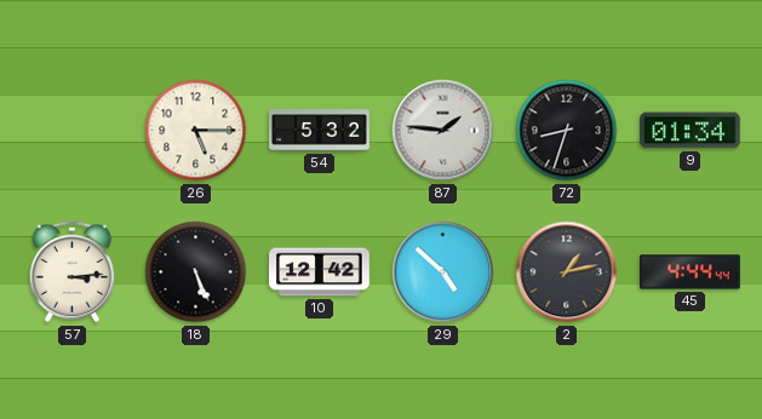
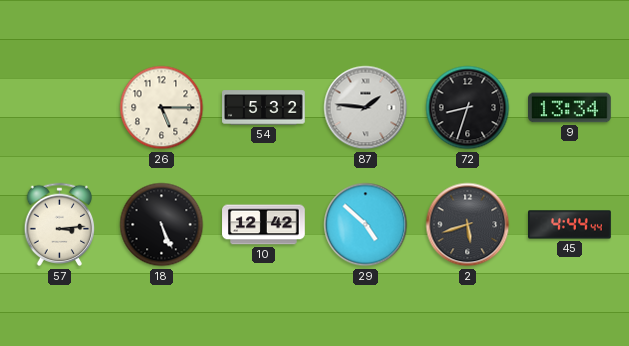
9: 01:34 -> 13:34
2: 1:13 -> 5:42
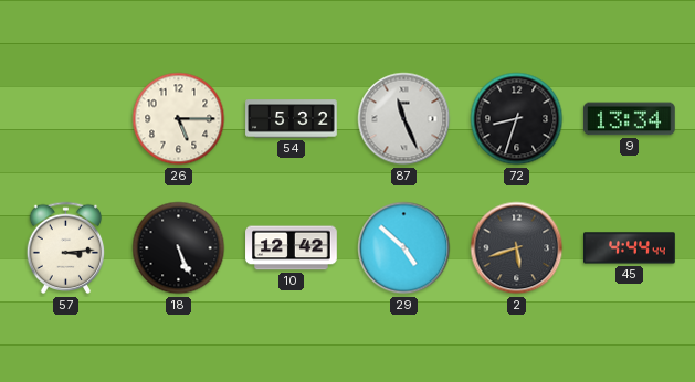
87: 1:46 -> 11:26
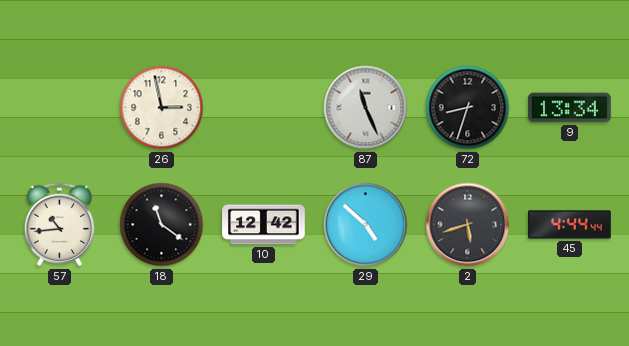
26: 5:15 -> 2:58
54: 5:32 -> none
57: 3:14 -> 10:44
18: 5:26 -> 11:21
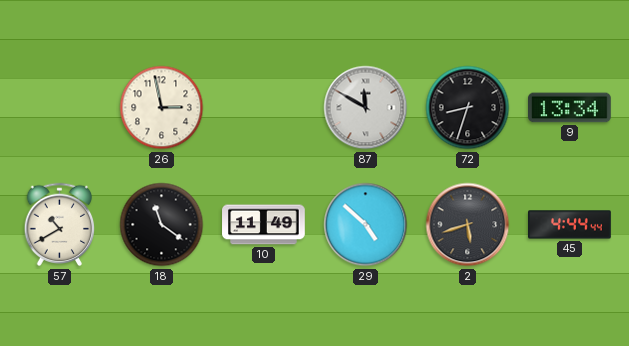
87: 11:26 -> 11:50
57: 10:44 -> 10:40
10: 12:42 -> 11:49
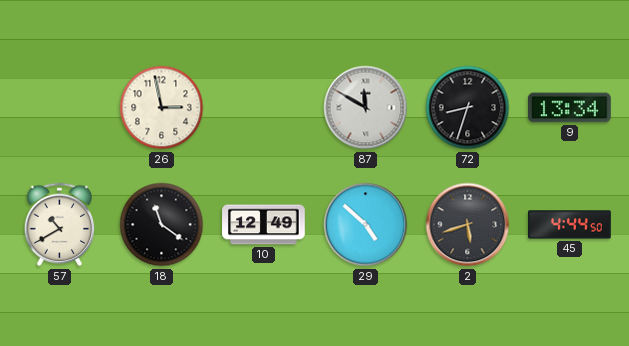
10: 11:49 -> 12:49
45: 4:44:44 -> 4:44:50
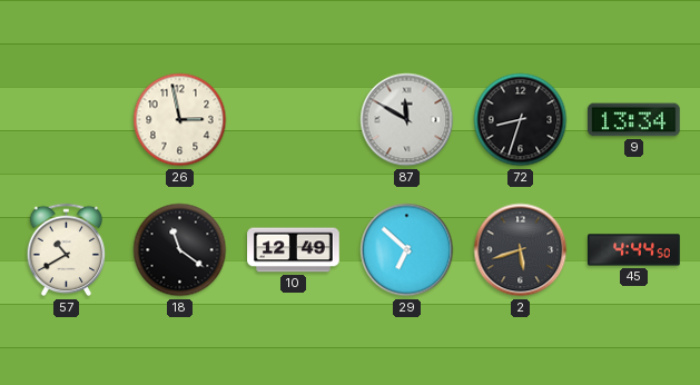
29: 4:52 -> 6:52
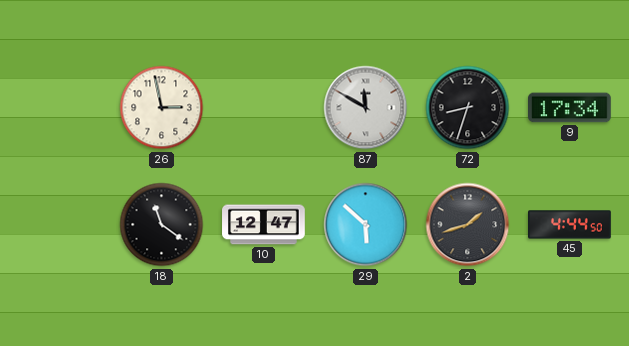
9: 13:34 -> 17:34
57: 10:40 -> none
10: 12:49 -> 12:47
29: 6:52 -> 5:52
2: 5:42 -> 1:42
